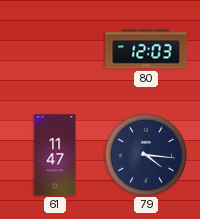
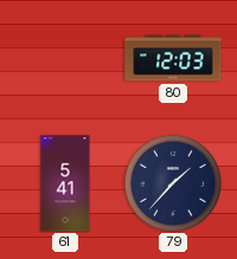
61: 11:47 -> 5:41
79: 4:16 -> 1:37
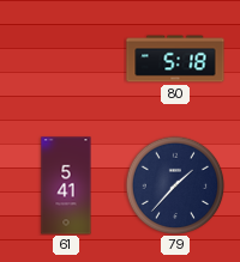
80: 12:03 -> 5:18
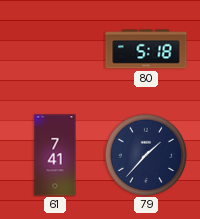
61: 5:41 -> 7:41
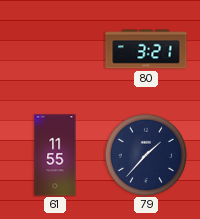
80: 5:18 -> 3:21
61: 7:41 -> 11:55
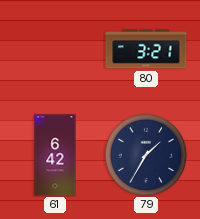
61: 11:55 -> 6:42
79: 1:37 -> 1:35
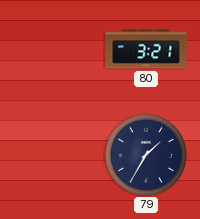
61: 6:42 -> none
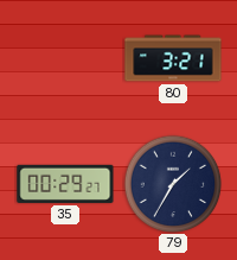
35: none -> 00:29
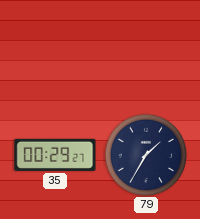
80: 3:21 -> none
